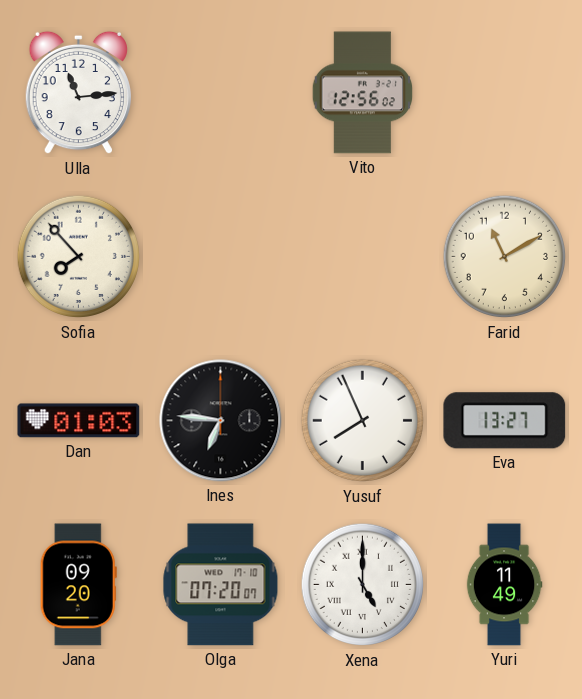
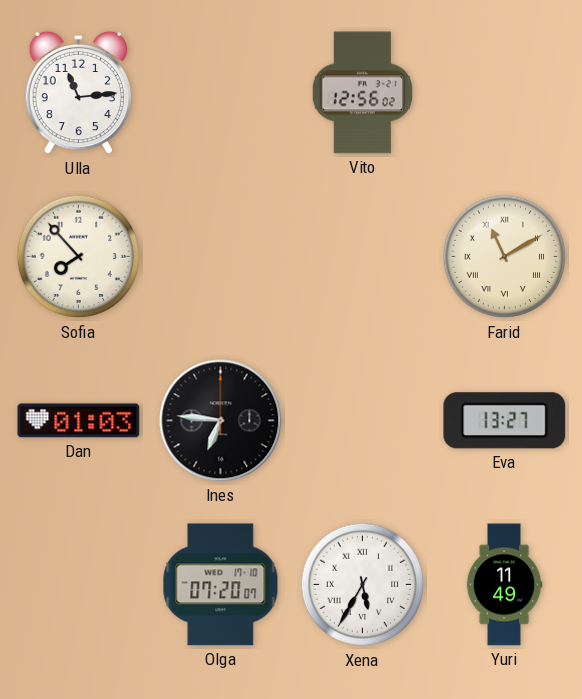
Farid numerals: Arabic -> Roman
Yusuf: 7:56 -> none
Jana: 09:20 -> none
Xena: 5:00 -> 5:35
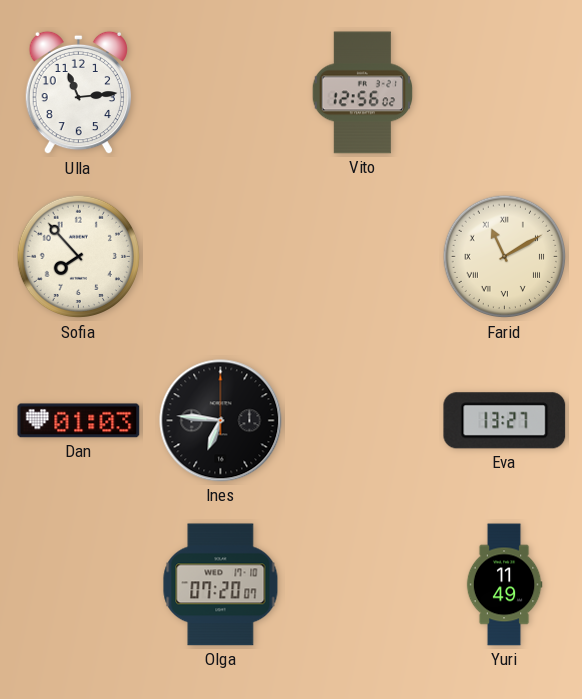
Xena: 5:35 -> none
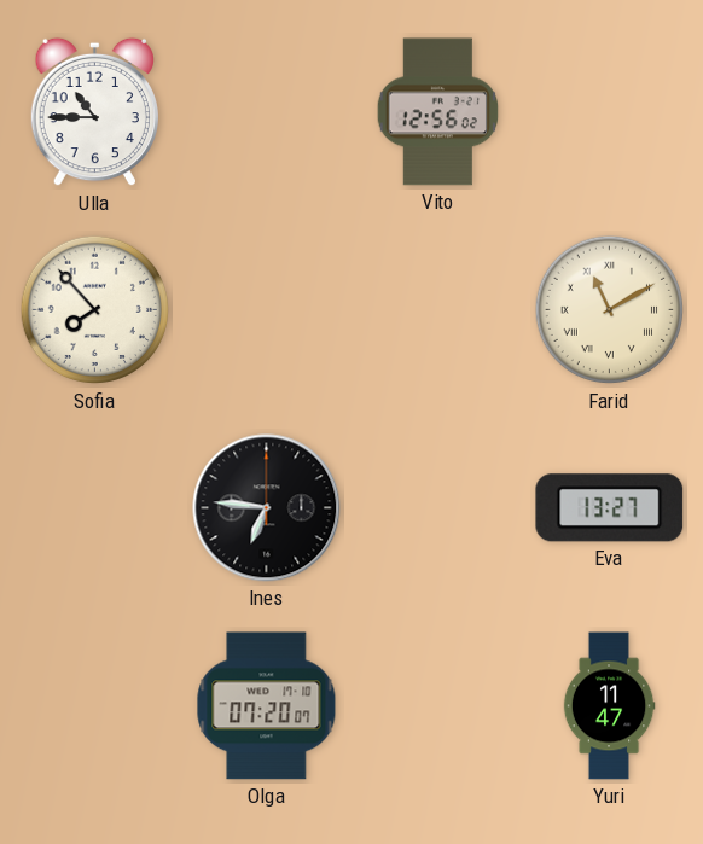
Ulla: 11:14 -> 10:45
Dan: 01:03 -> none
Yuri: 11:49 -> 11:47
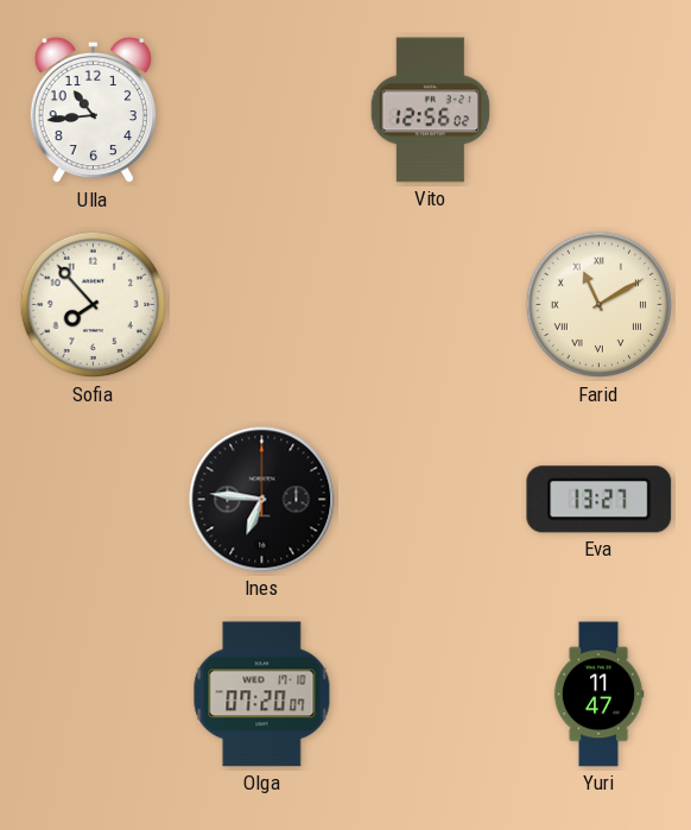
Ulla: 10:45 -> 10:44
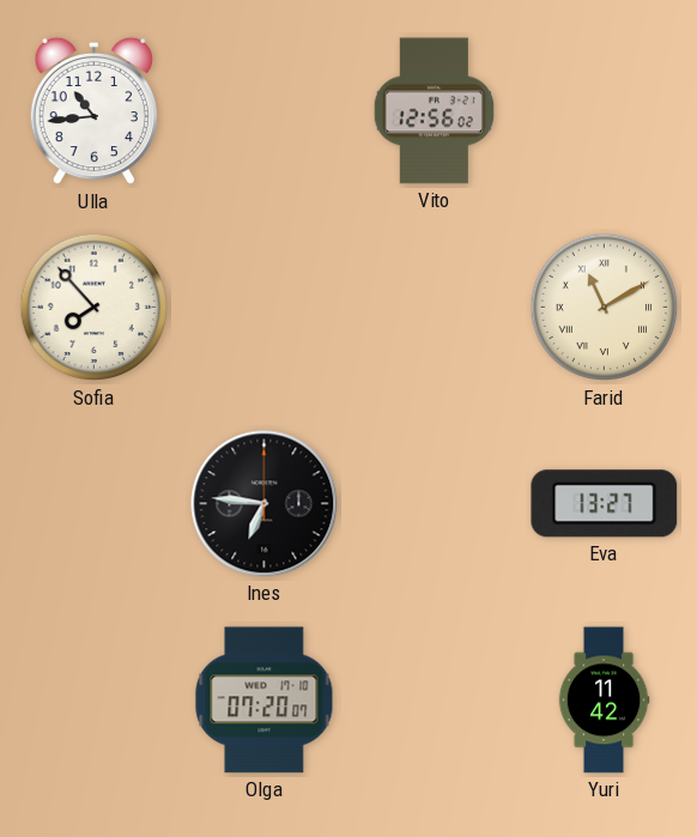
Yuri: 11:47 -> 11:42
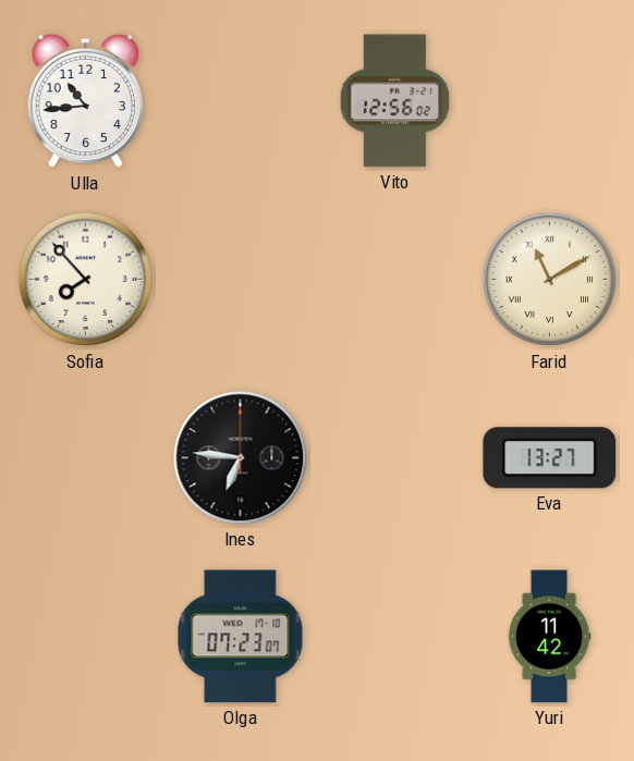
Olga: 07:20 -> 07:23
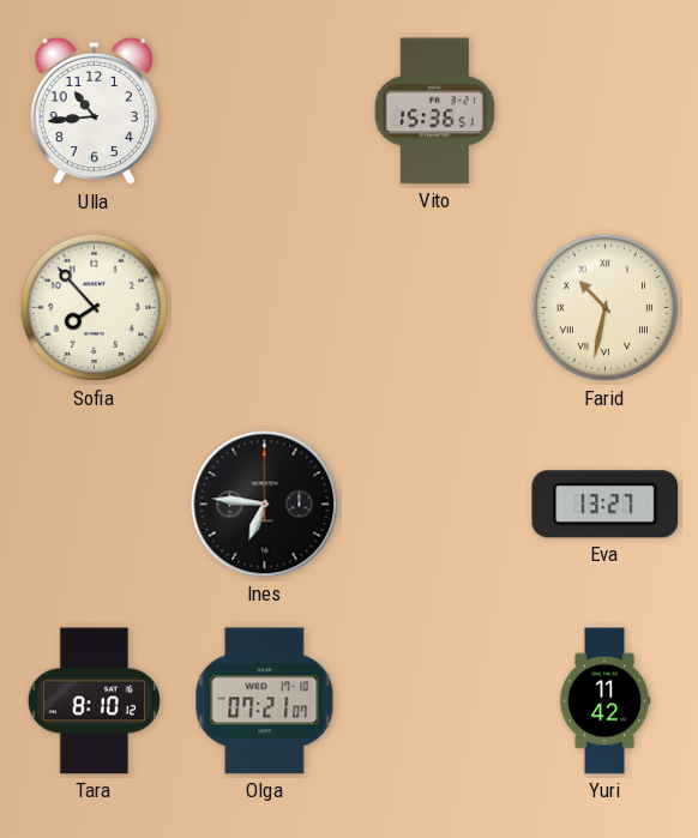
Vito: 12:56 -> 15:36
Farid: 11:10 -> 10:32
Tara: none -> 8:10
Olga: 07:23 -> 07:21
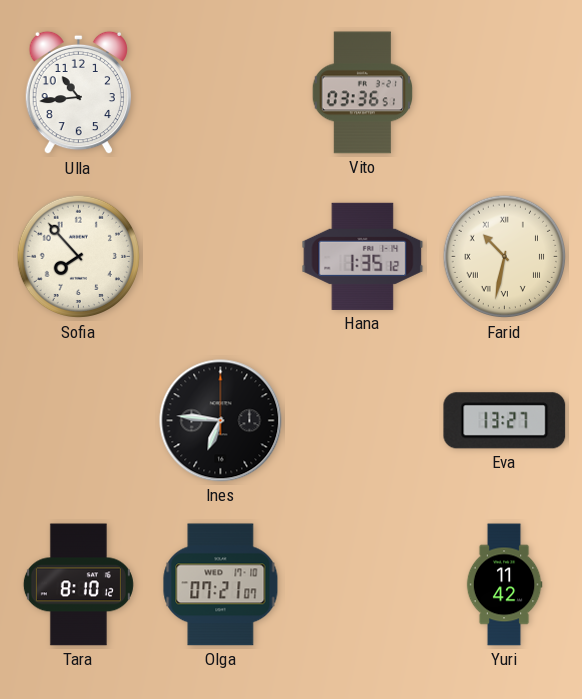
Vito: 15:36 -> 03:36
Hana: none -> 1:35
